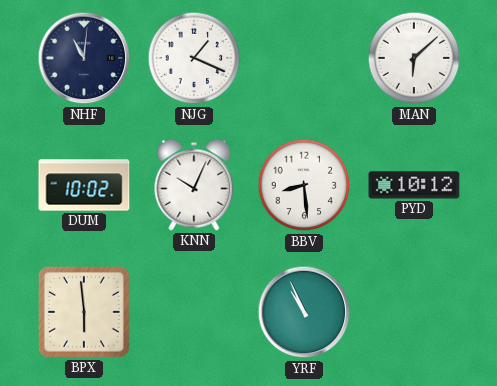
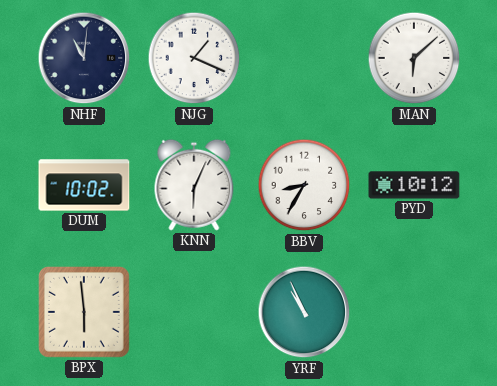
KNN: 10:04 -> 6:04
BBV: 8:29 -> 8:35
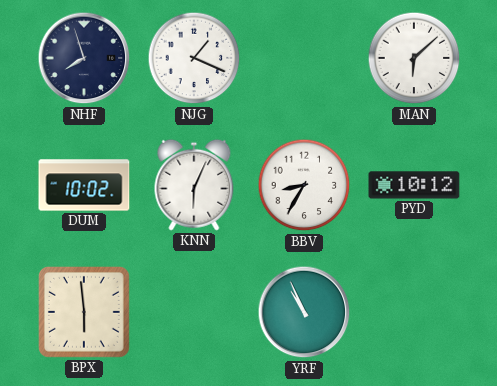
NHF: 11:01 -> 7:57
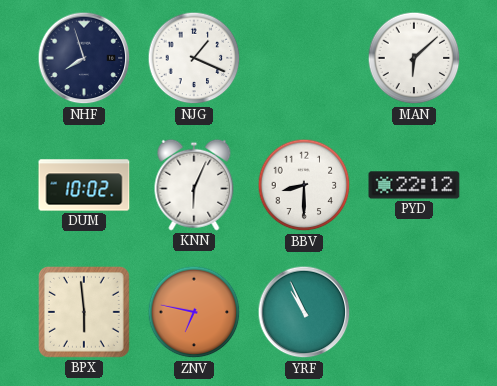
BBV: 8:35 -> 8:30
PYD: 10:12 -> 22:12
ZNV: none -> 6:47
